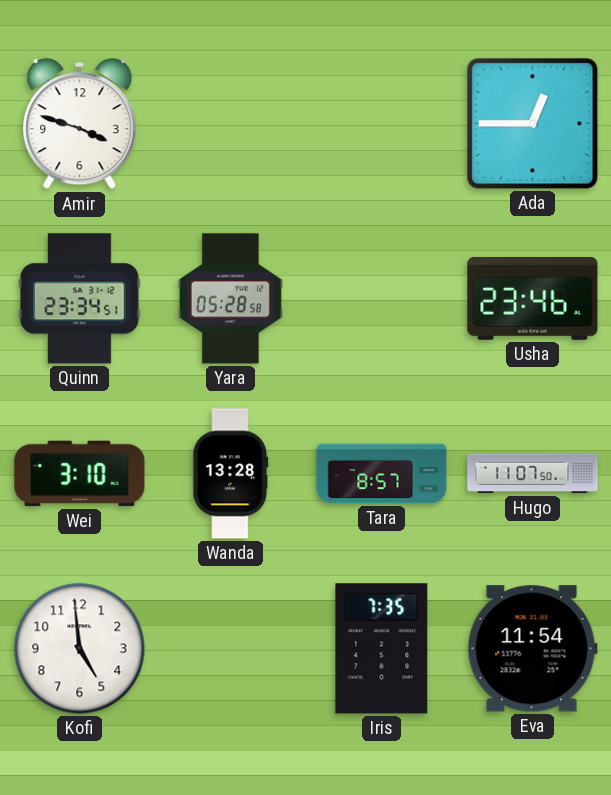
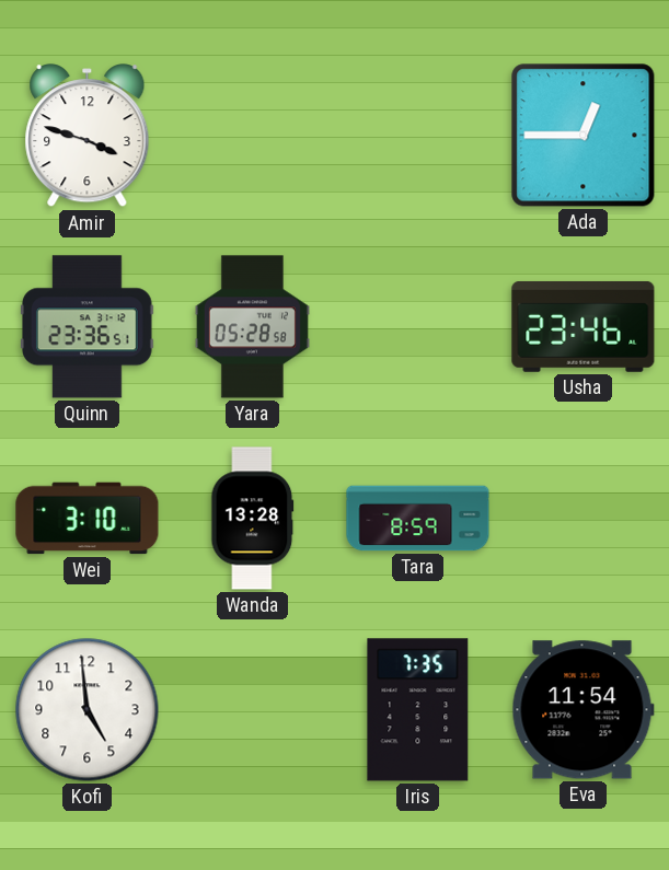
Quinn: 23:34 -> 23:36
Tara: 8:57 -> 8:59
Hugo: 11:07 -> none
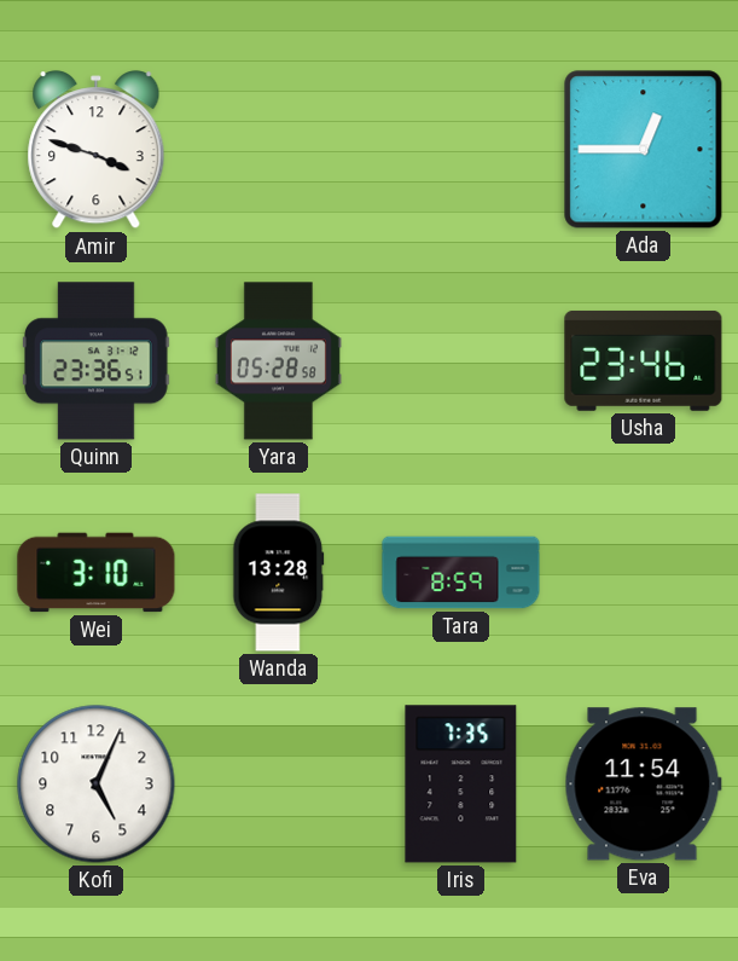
Kofi: 4:59 -> 5:04
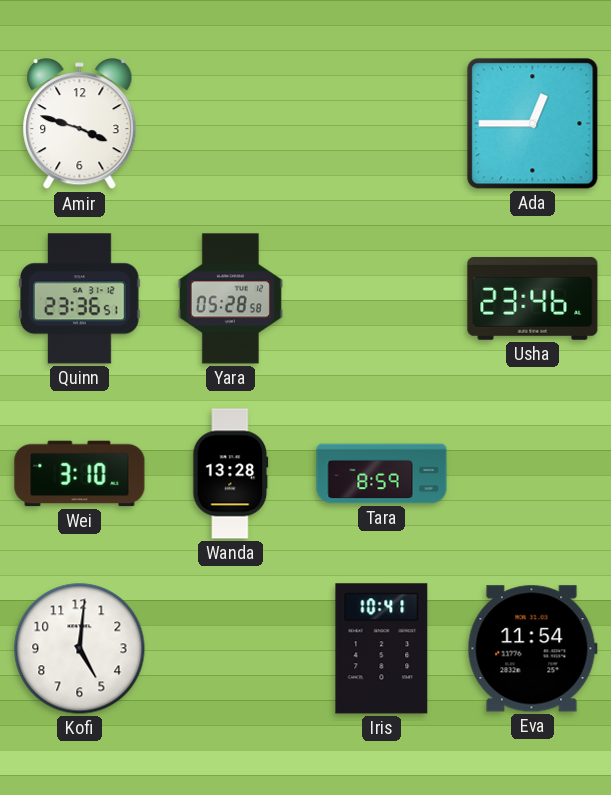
Kofi: 5:04 -> 5:01
Iris: 7:35 -> 10:41
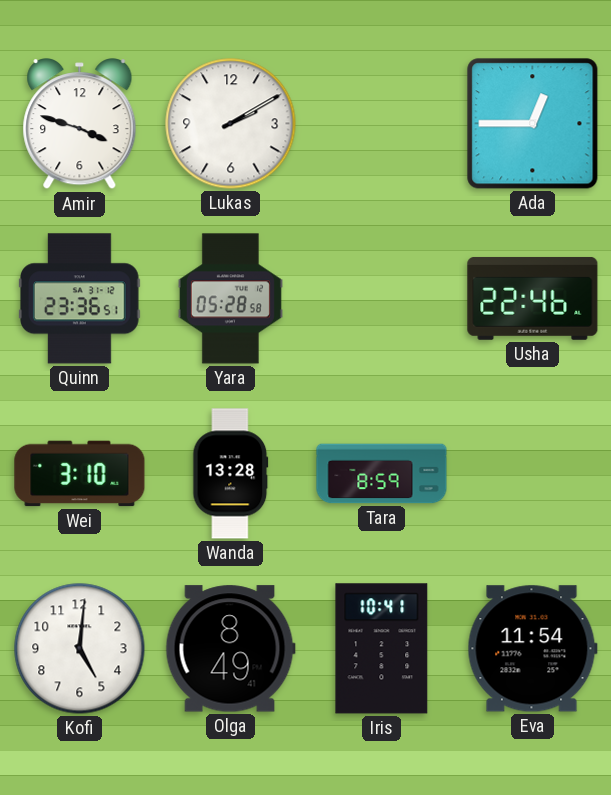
Lukas: none -> 2:10
Usha: 23:46 -> 22:46
Olga: none -> 8:49
